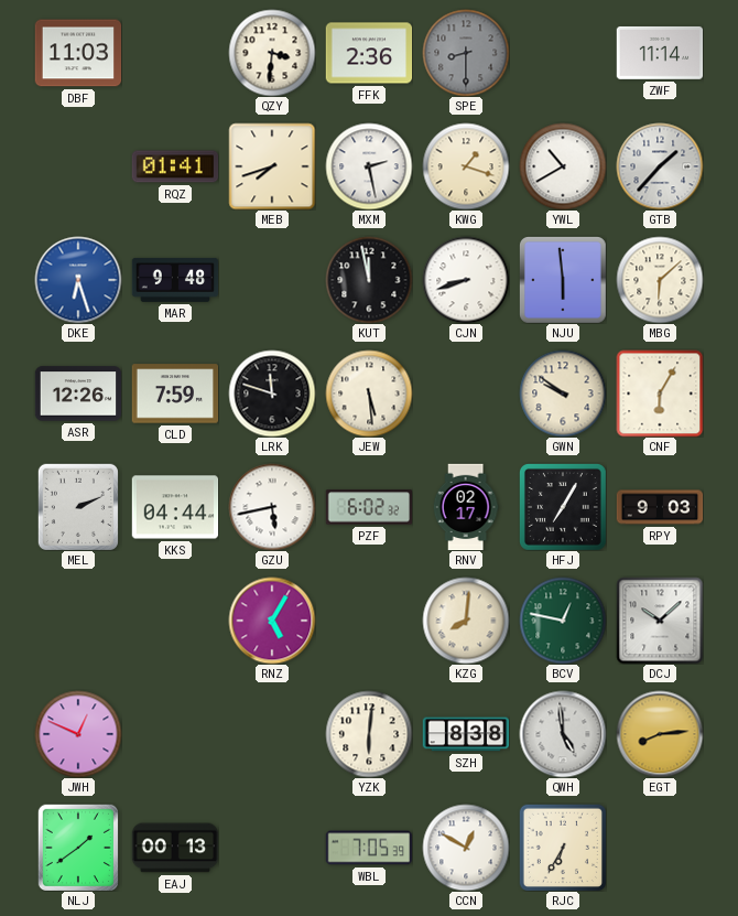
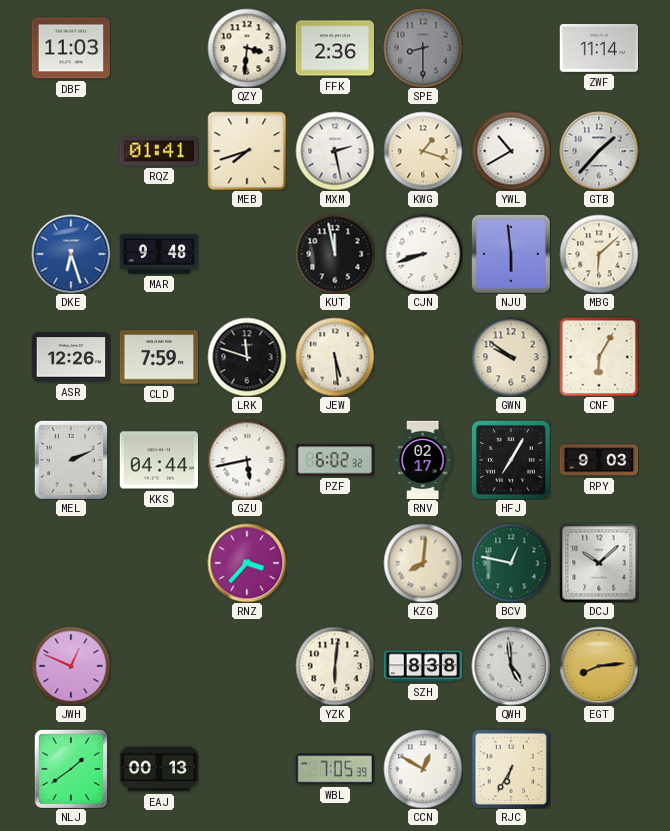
RNZ: 5:05 -> 3:37
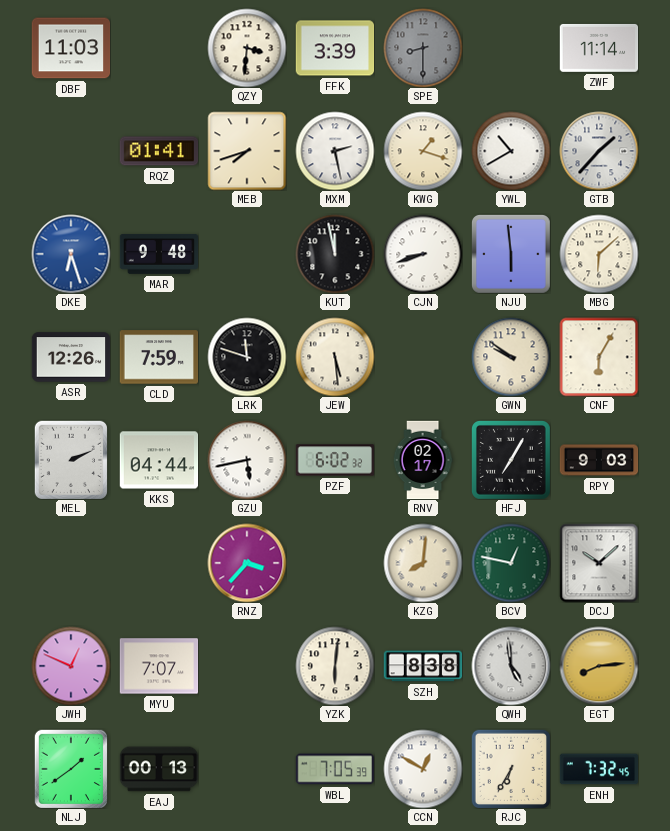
FFK: 2:36 -> 3:39
MYU: none -> 7:07
ENH: none -> 7:32
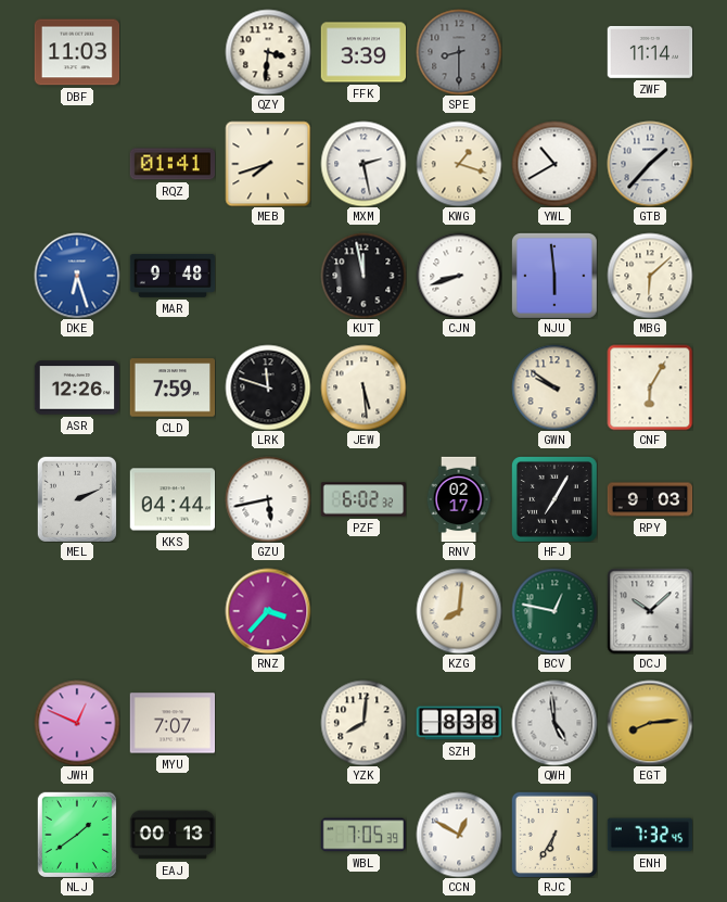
YZK: 6:01 -> 8:01
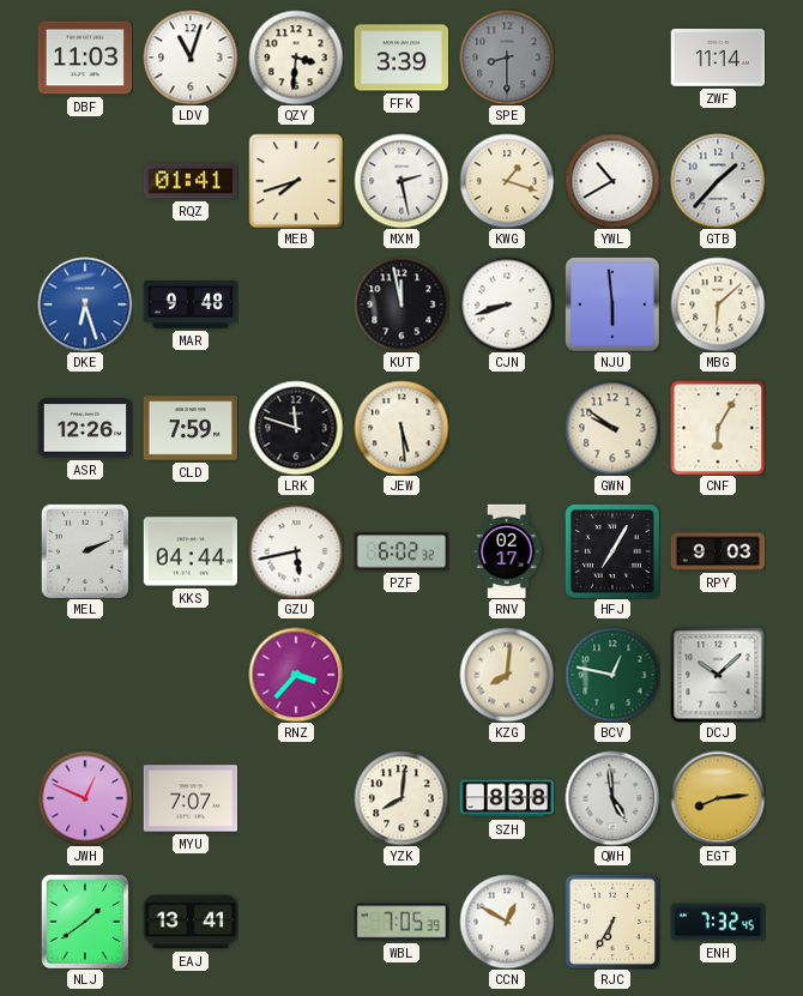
LDV: none -> 11:03
EAJ: 00:13 -> 13:41
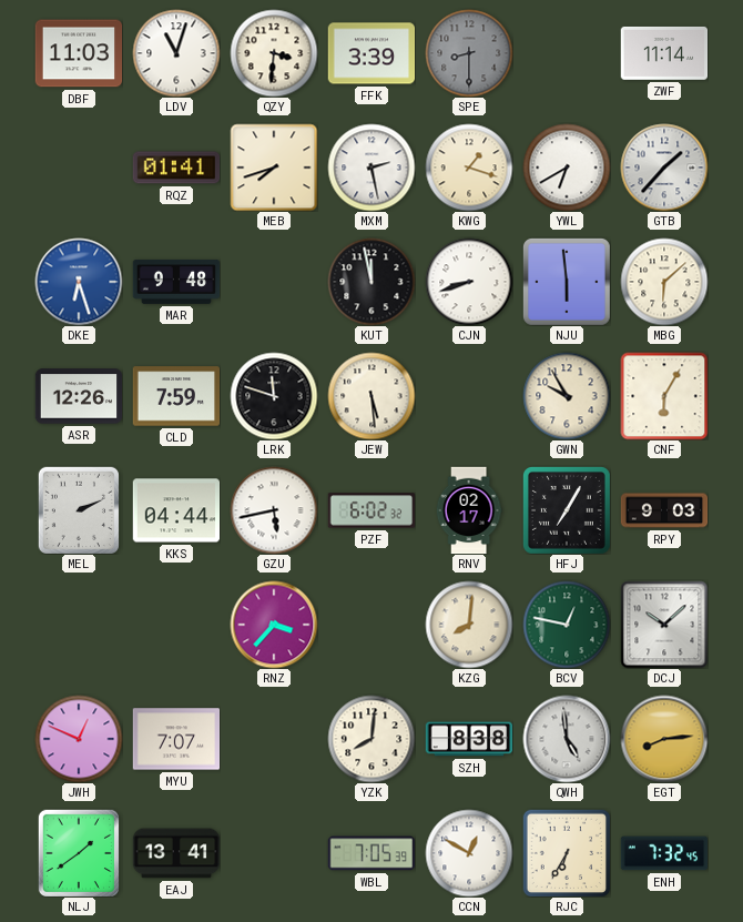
YWL: 10:40 -> 6:40
GWN: 9:51 -> 9:55
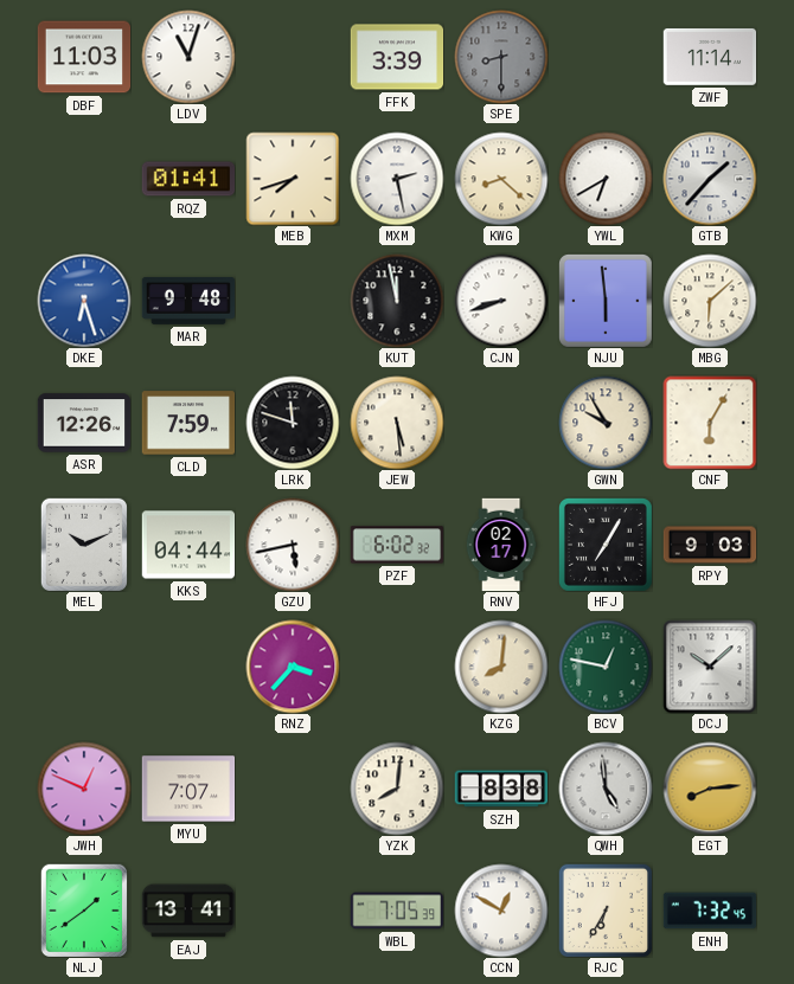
QZY: 3:31 -> none
KWG: 1:18 -> 8:22
MEL: 2:11 -> 10:11
